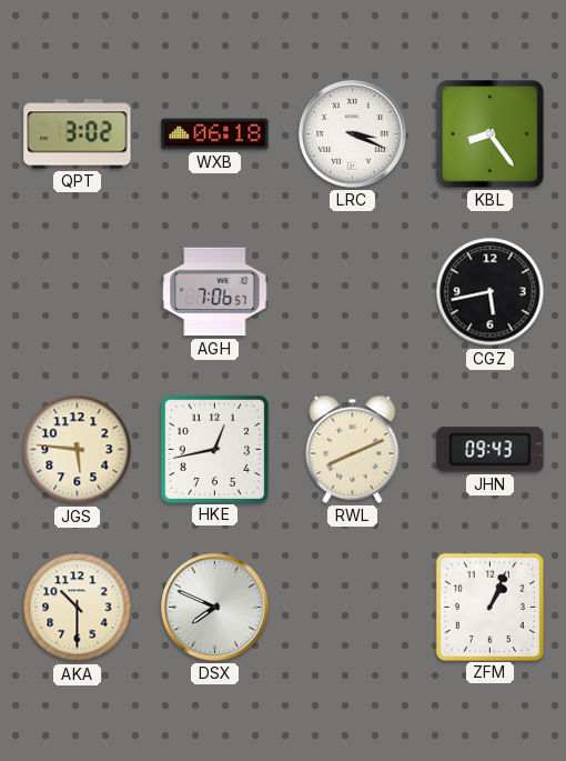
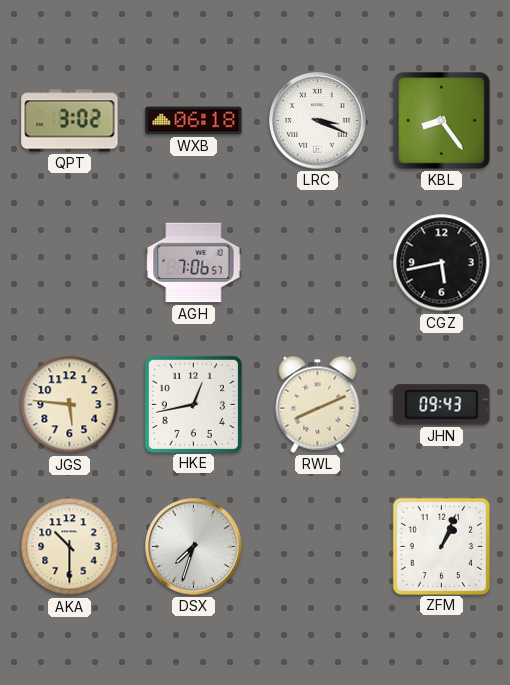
DSX: 7:49 -> 7:33
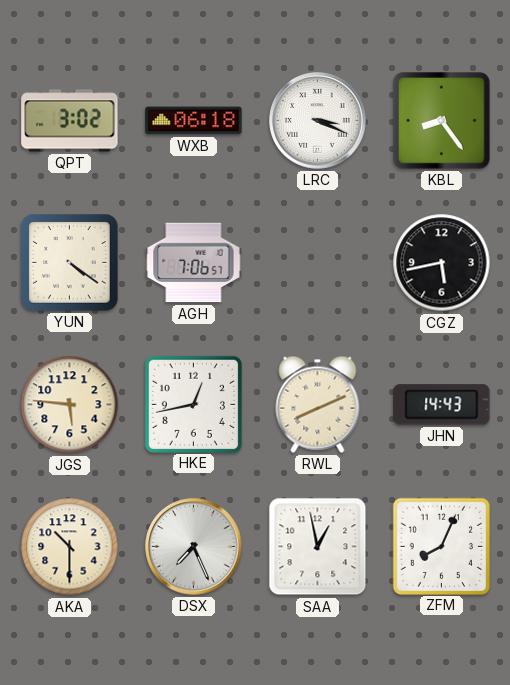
YUN: none -> 4:21
JHN: 09:43 -> 14:43
DSX: 7:33 -> 7:26
SAA: none -> 12:58
ZFM: 1:04 -> 8:04
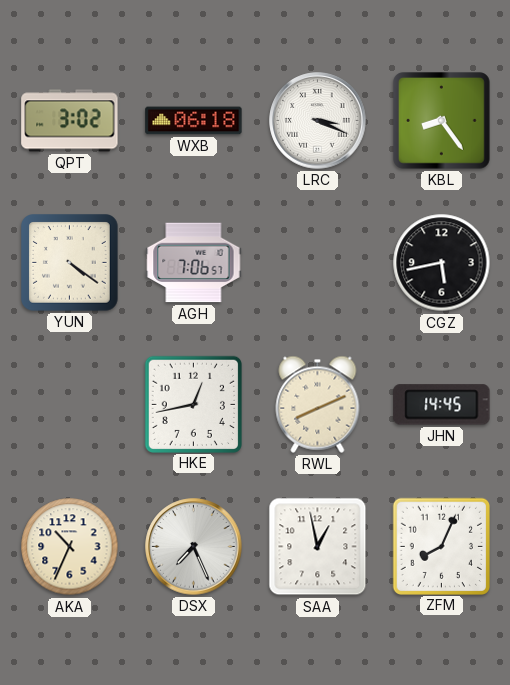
JGS: 5:46 -> none
JHN: 14:43 -> 14:45
AKA: 10:30 -> 10:34
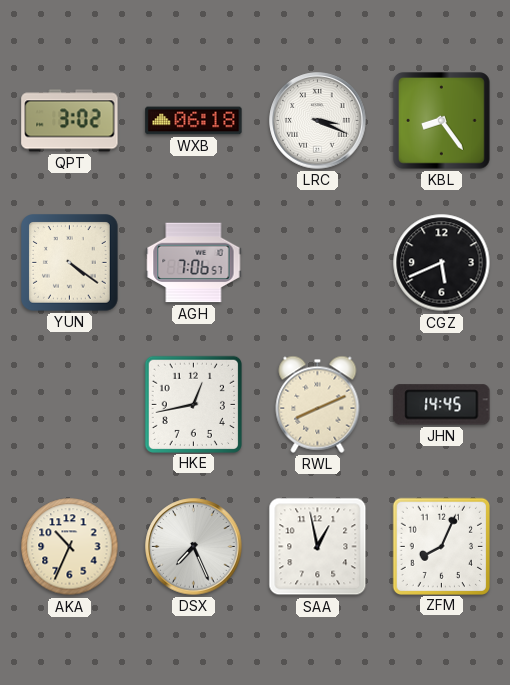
CGZ: 5:43 -> 5:41
